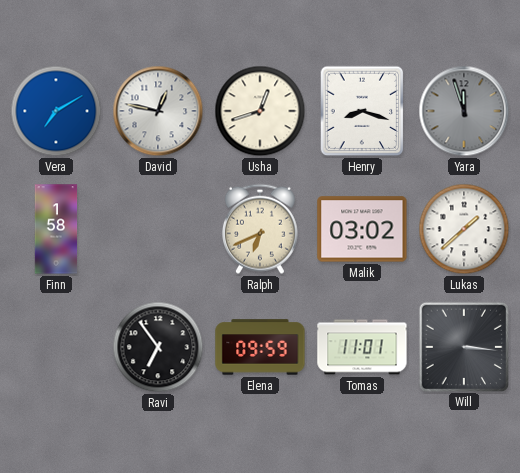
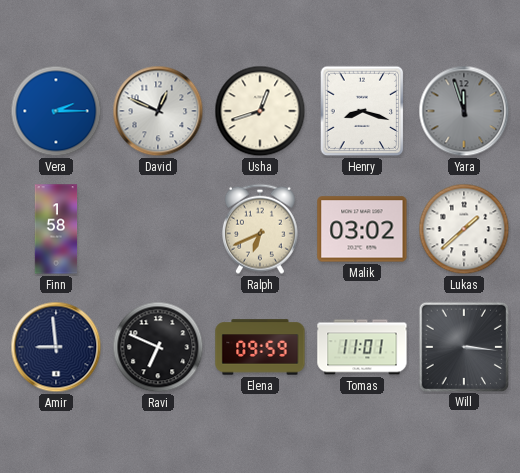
Vera: 7:10 -> 2:15
David: 12:47 -> 12:49
Amir: none -> 8:59
Ravi: 6:54 -> 6:49
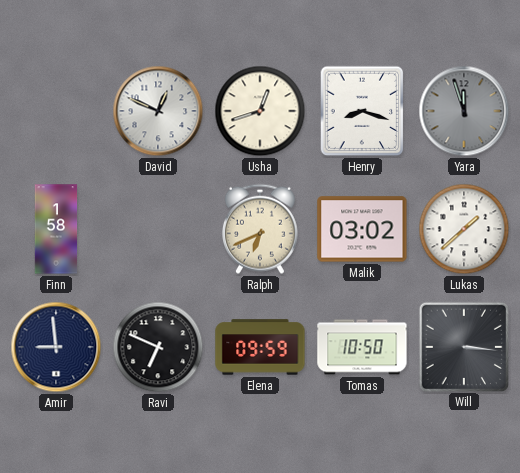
Vera: 2:15 -> none
Tomas: 11:01 -> 10:50
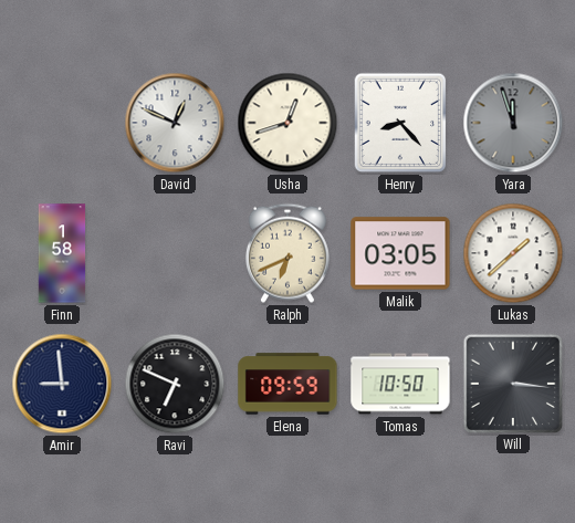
Henry: 8:18 -> 8:23
Malik: 03:02 -> 03:05
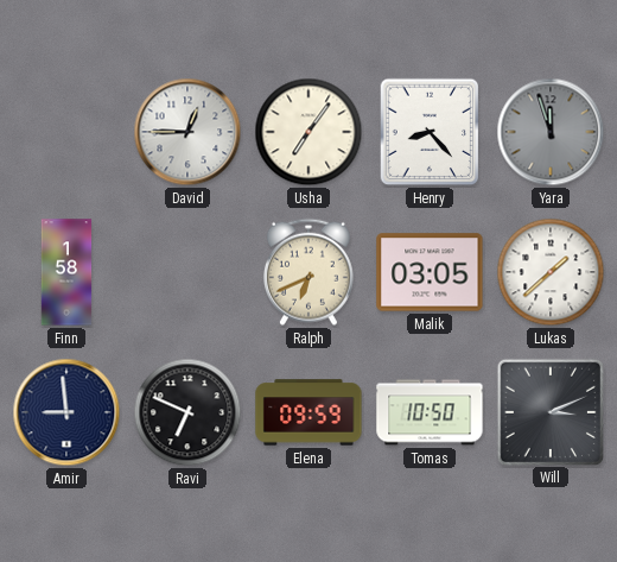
David: 12:49 -> 12:45
Usha: 12:42 -> 7:06
Will: 3:16 -> 3:11
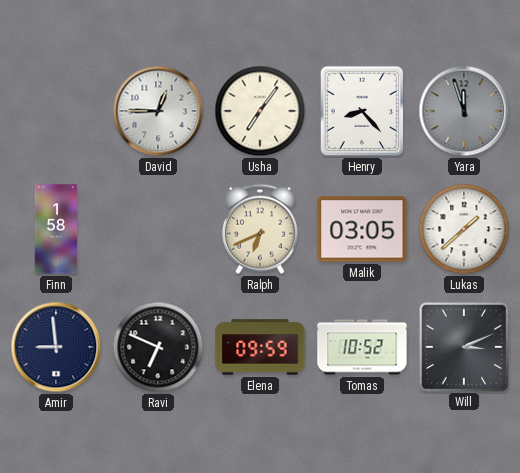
Tomas: 10:50 -> 10:52
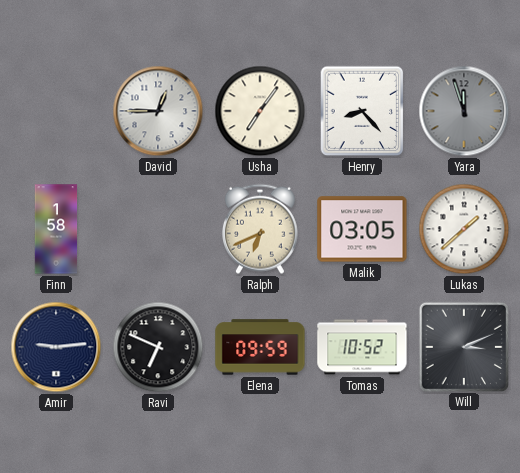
Amir: 8:59 -> 9:14
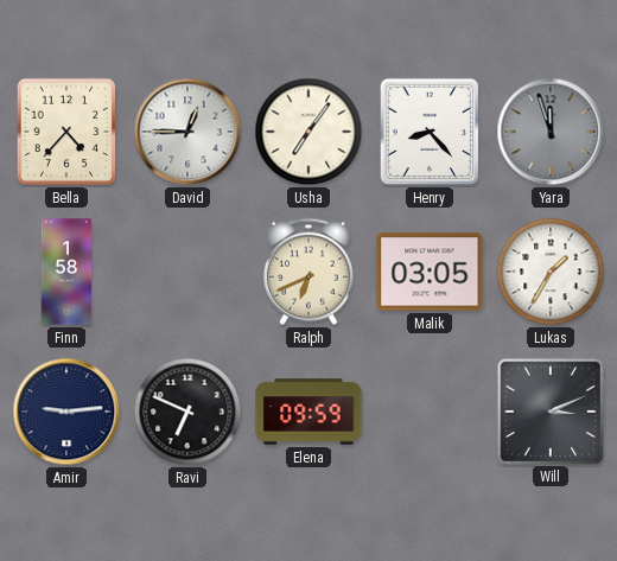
Bella: none -> 4:37
Lukas: 1:38 -> 1:35
Tomas: 10:52 -> none
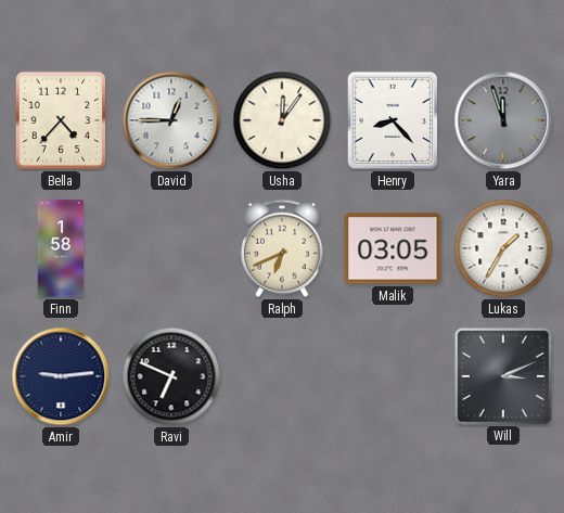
Usha: 7:06 -> 12:06
Elena: 09:59 -> none
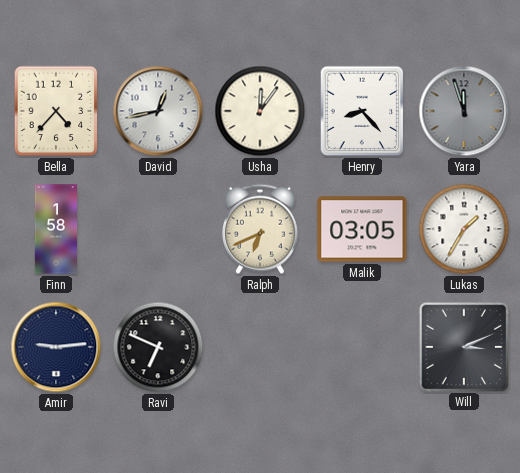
David: 12:45 -> 12:43
